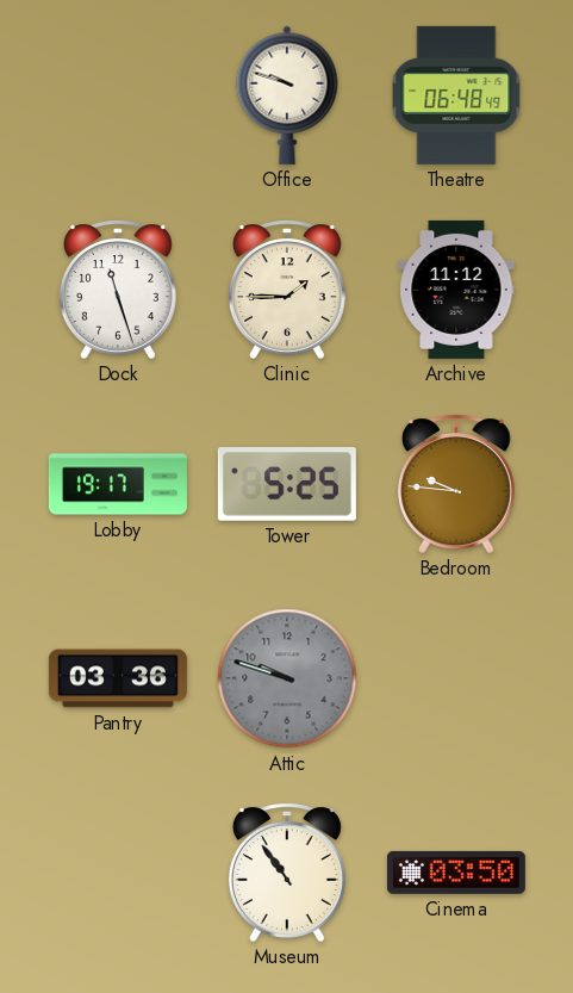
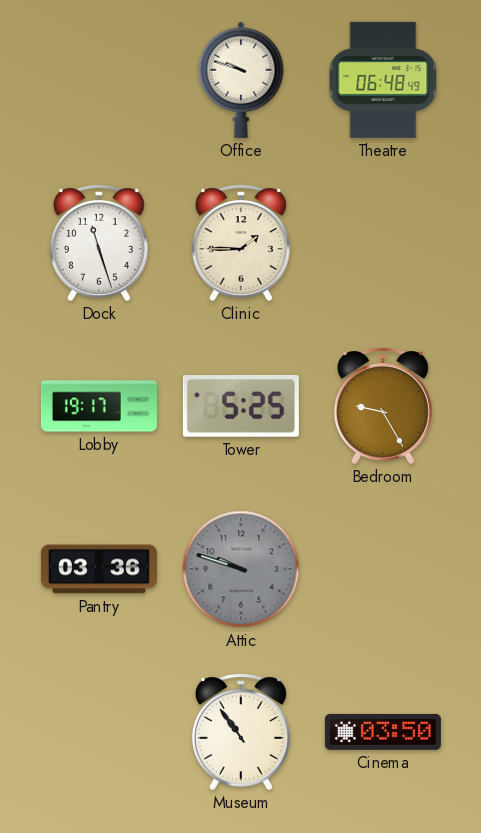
Archive: 11:12 -> none
Bedroom: 9:46 -> 9:25
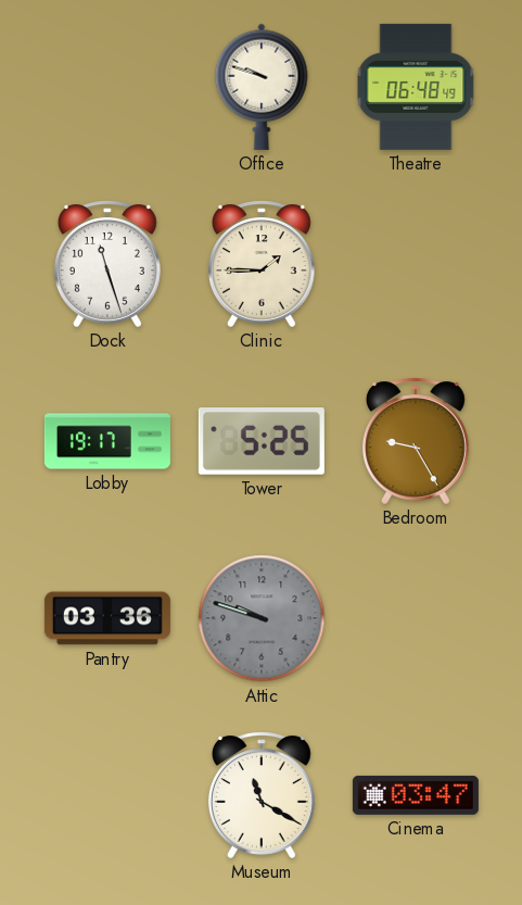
Museum: 10:54 -> 11:20
Cinema: 03:50 -> 03:47
